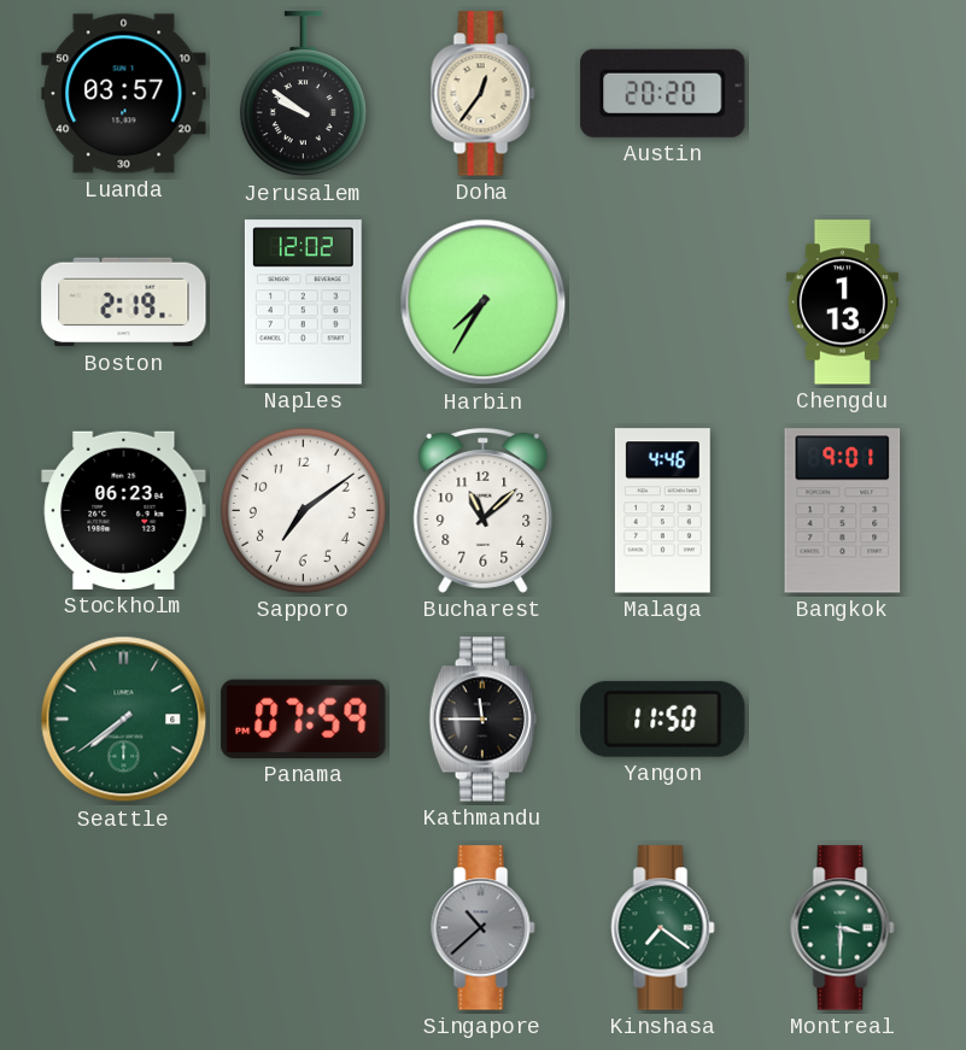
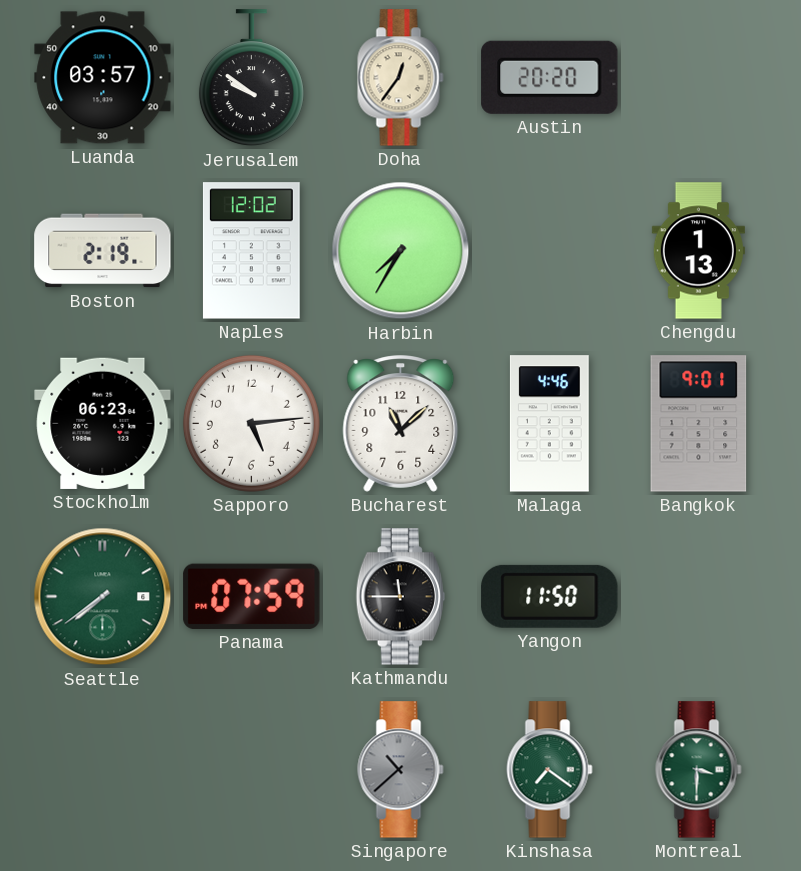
Sapporo: 7:09 -> 5:14
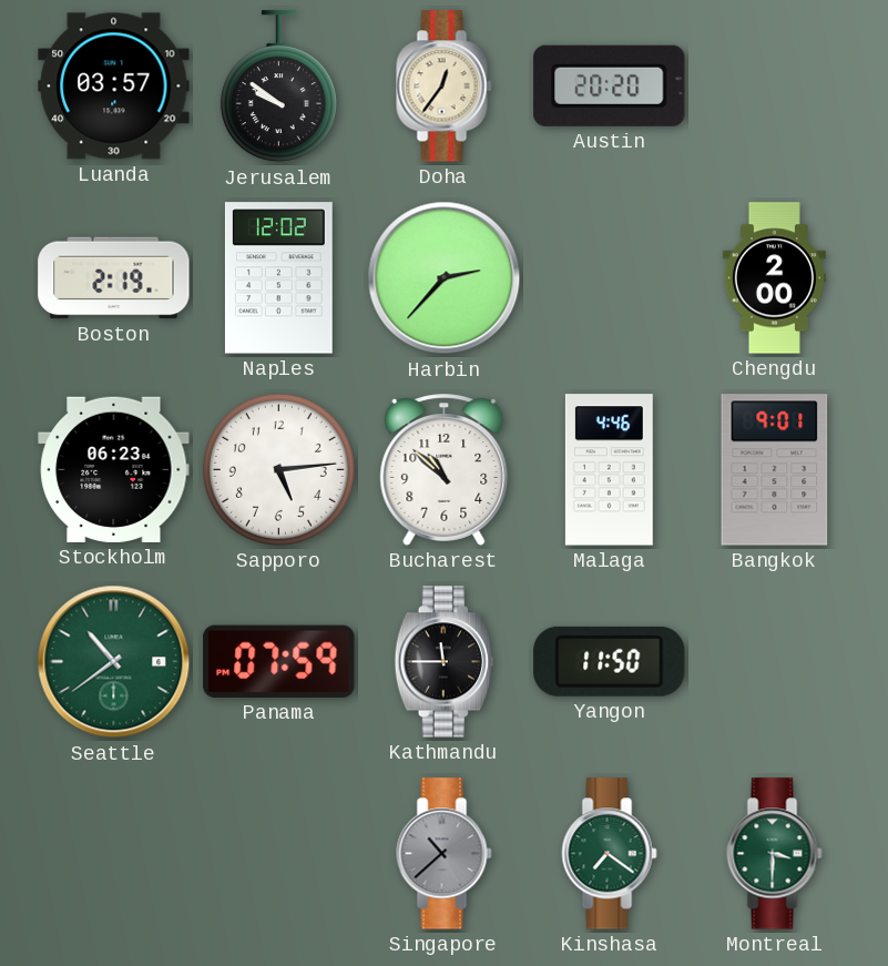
Harbin: 7:35 -> 2:37
Chengdu: 1:13 -> 2:00
Bucharest: 11:08 -> 10:52
Seattle: 7:39 -> 10:39
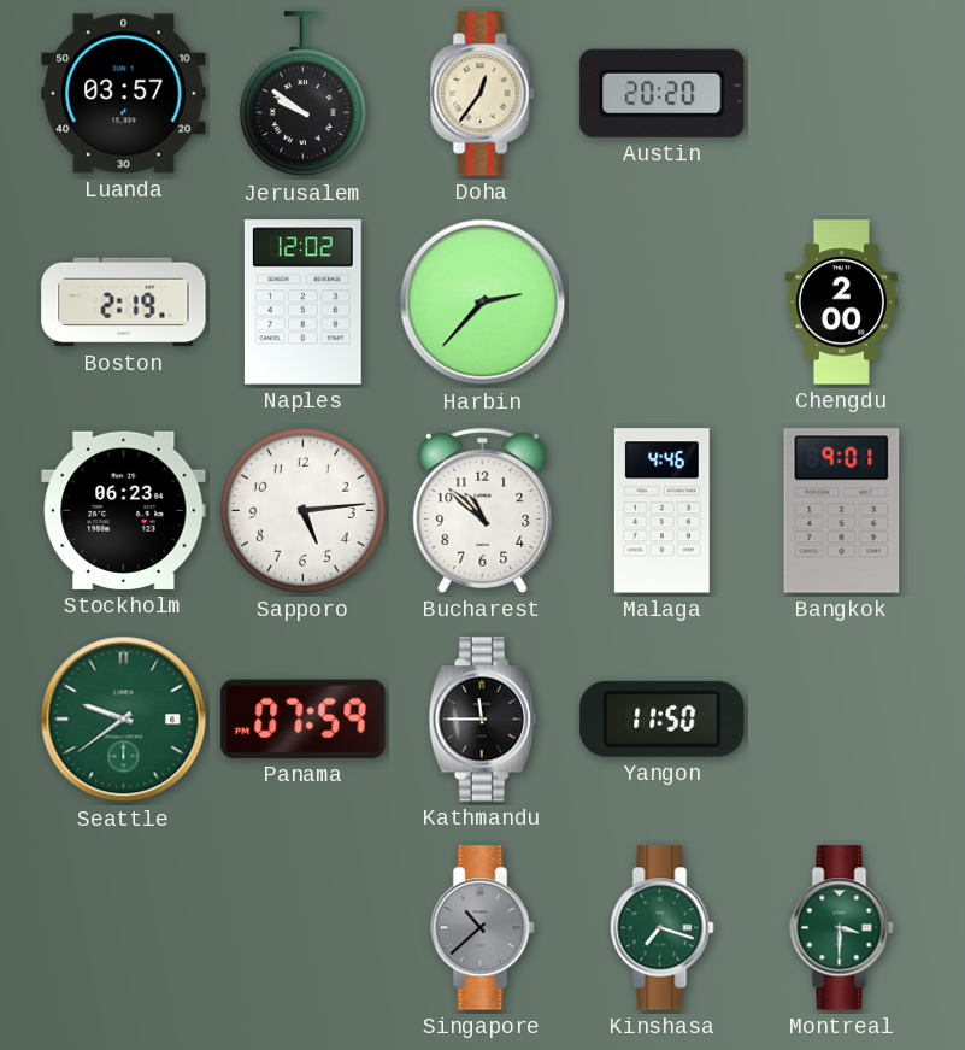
Seattle: 10:39 -> 9:39
Kinshasa: 7:21 -> 7:18
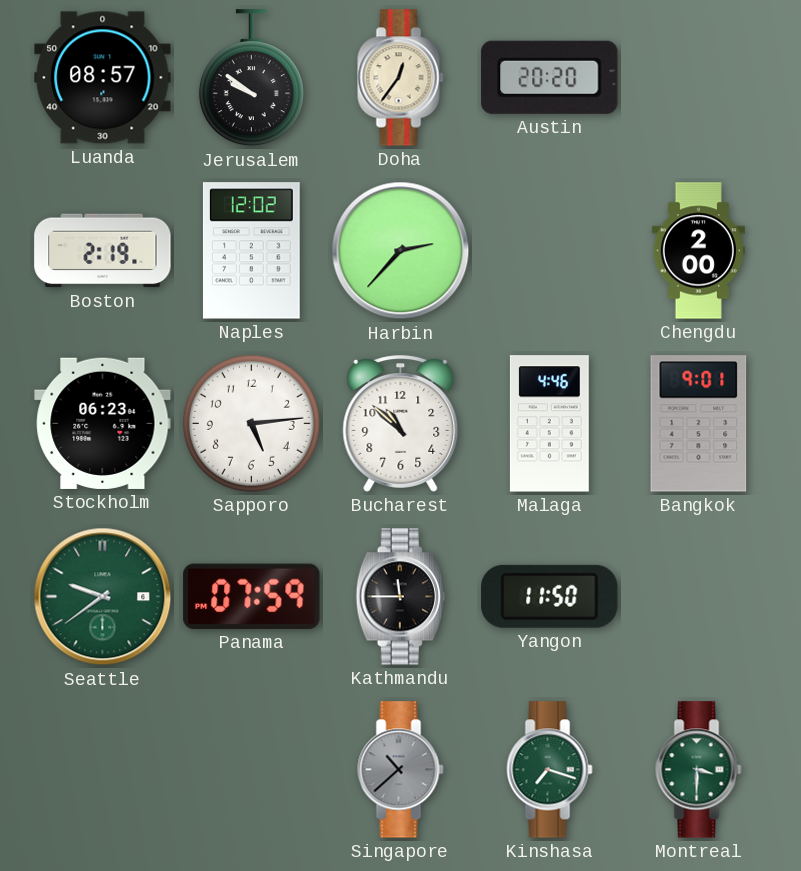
Luanda: 03:57 -> 08:57
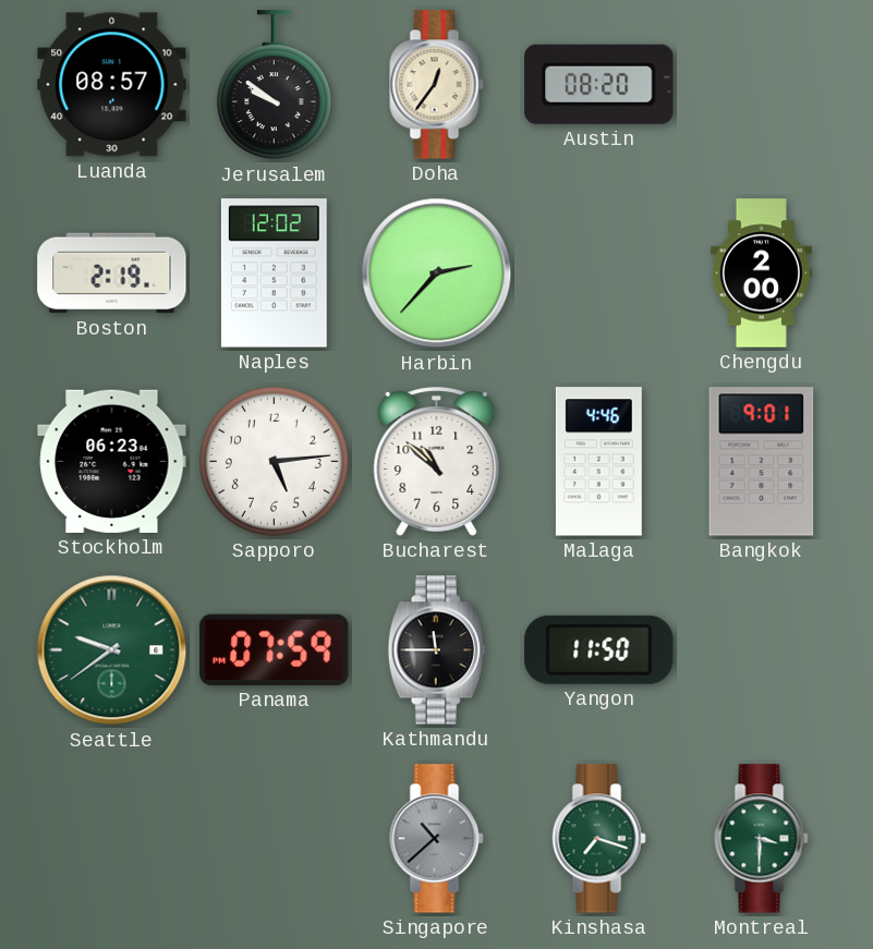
Austin: 20:20 -> 08:20
